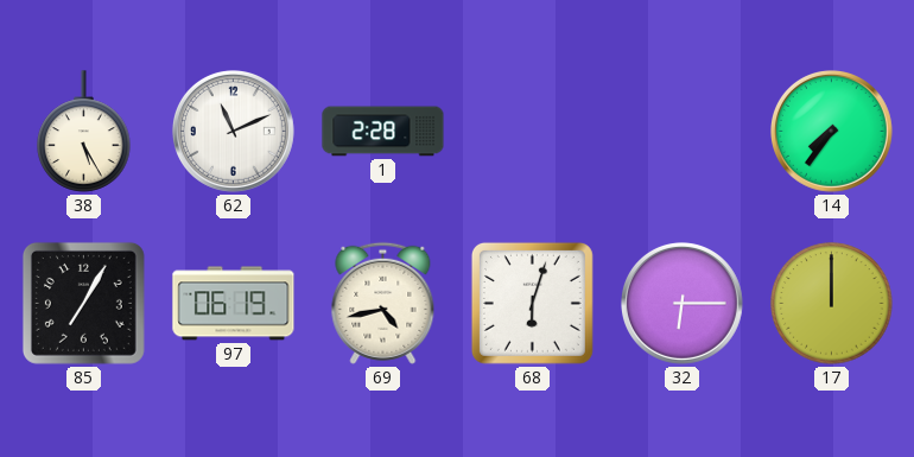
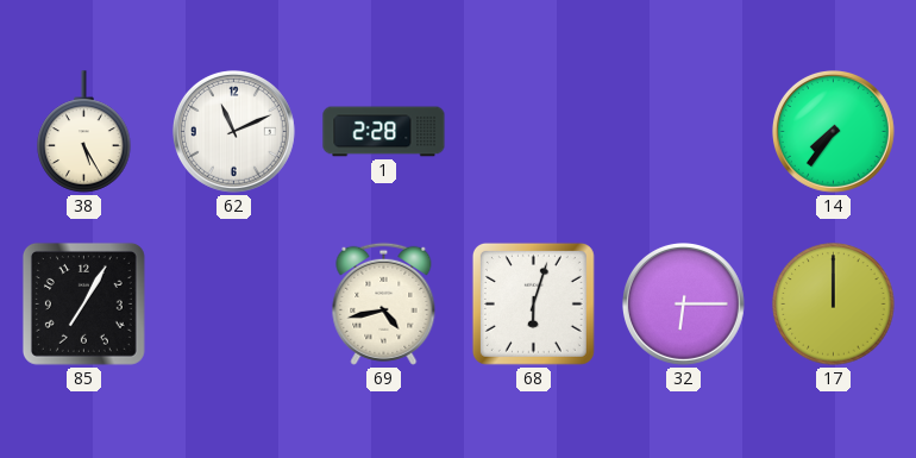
97: 06:19 -> none
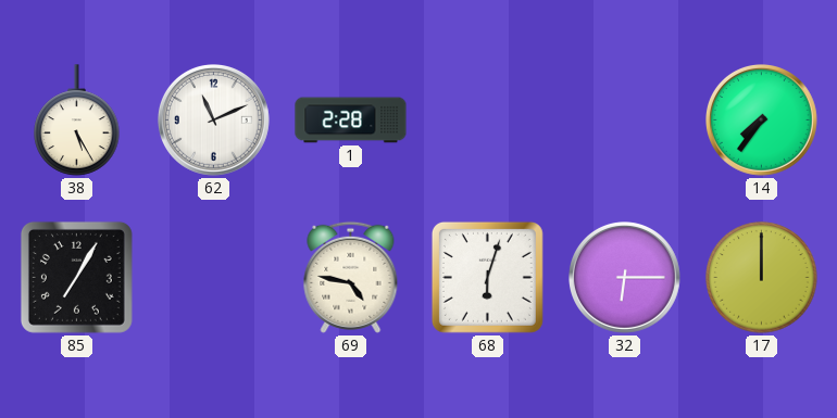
69: 4:43 -> 4:47
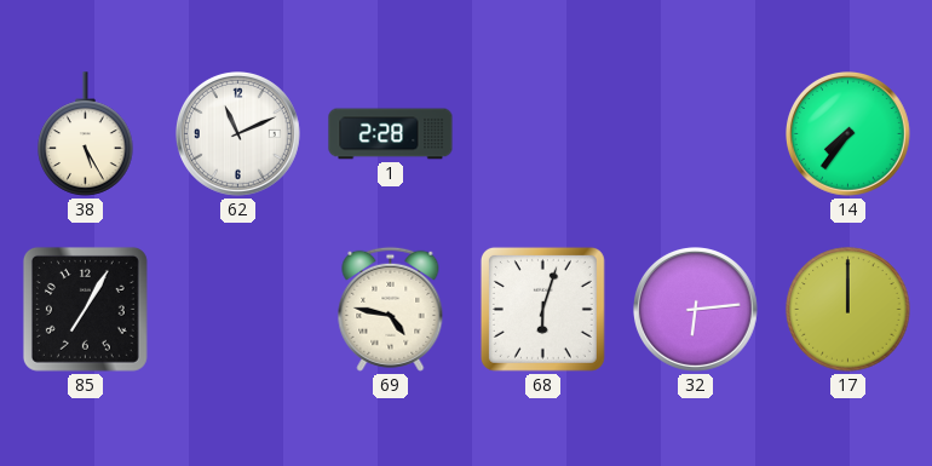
32: 6:15 -> 6:14
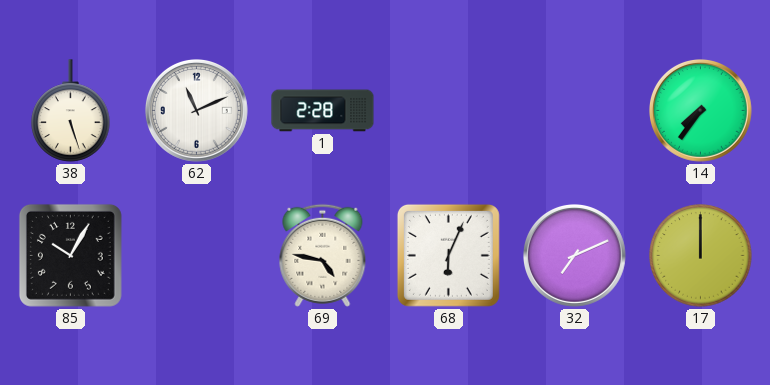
38: 5:25 -> 5:27
85: 7:05 -> 10:05
68: 6:03 -> 6:04
32: 6:14 -> 7:11
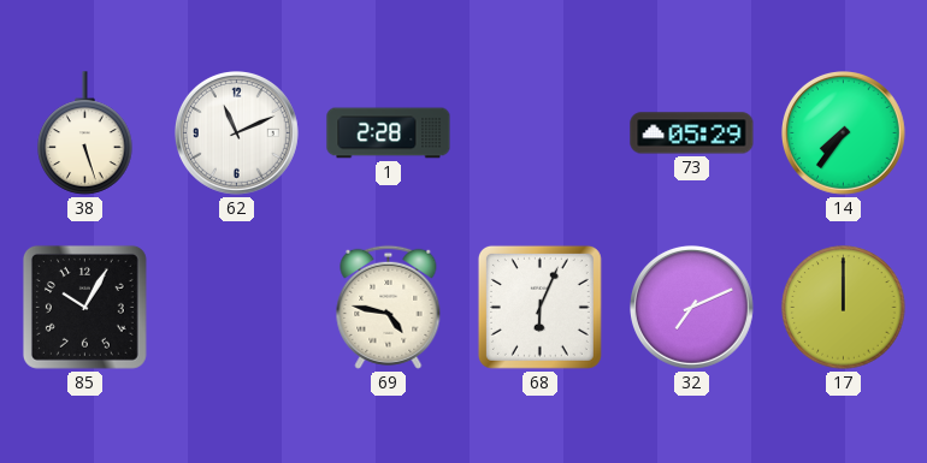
73: none -> 05:29
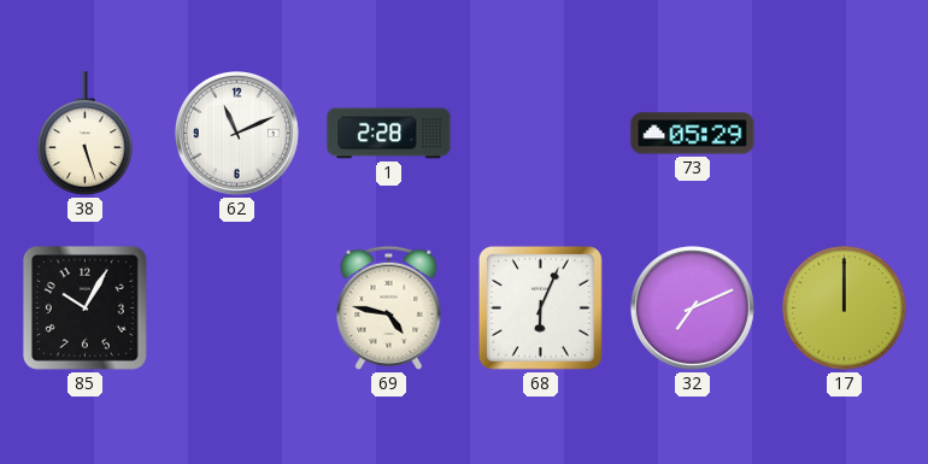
14: 7:36 -> none
